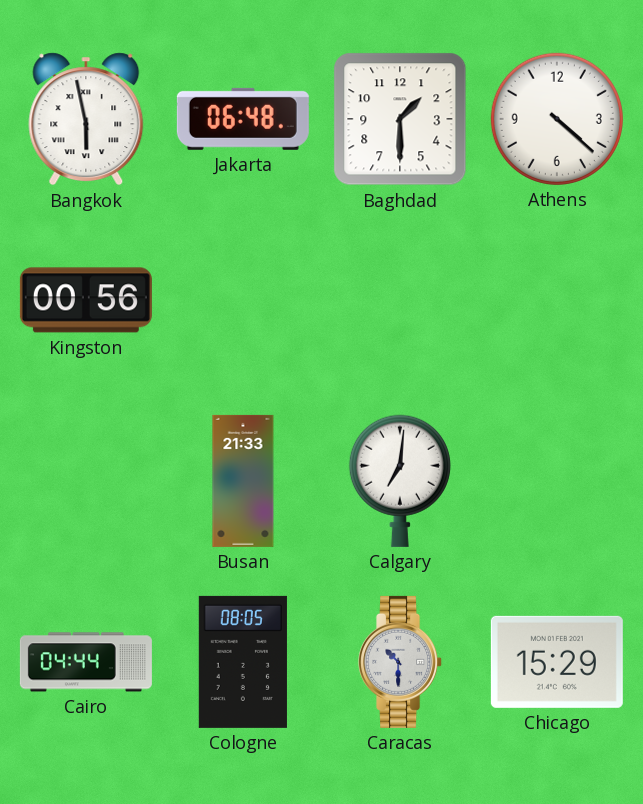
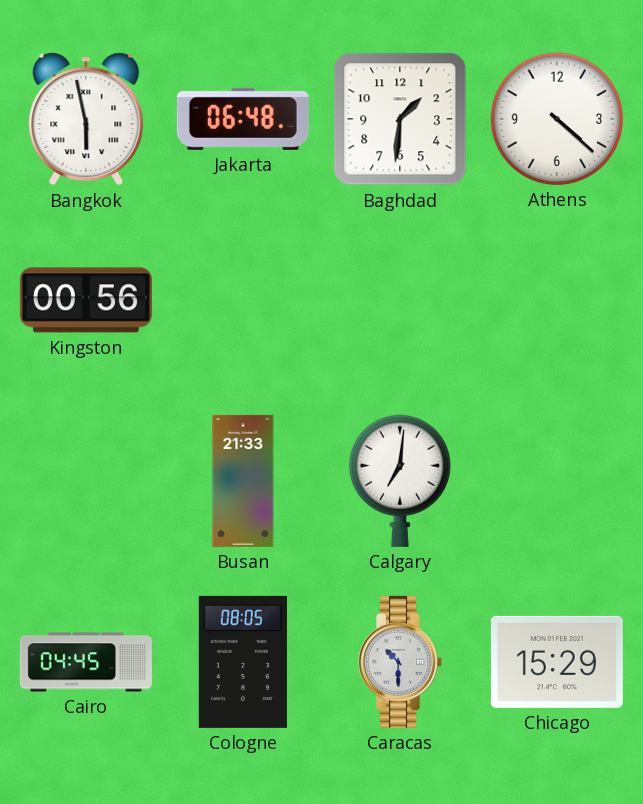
Baghdad: 1:30 -> 1:31
Cairo: 04:44 -> 04:45
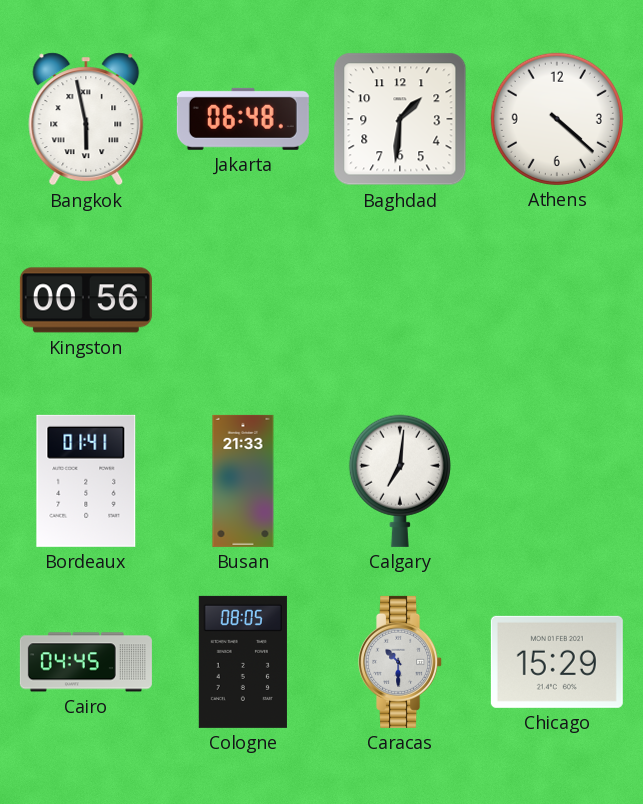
Bordeaux: none -> 01:41
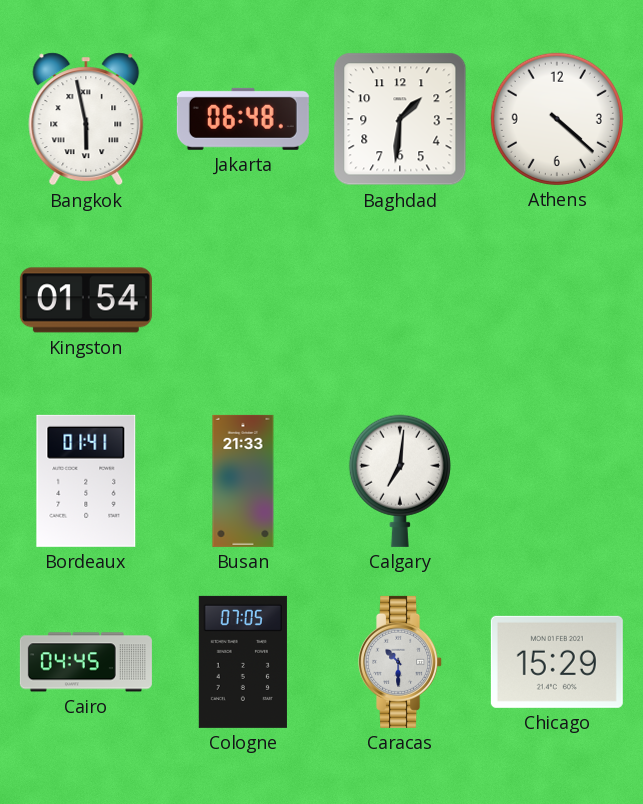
Kingston: 00:56 -> 01:54
Cologne: 08:05 -> 07:05
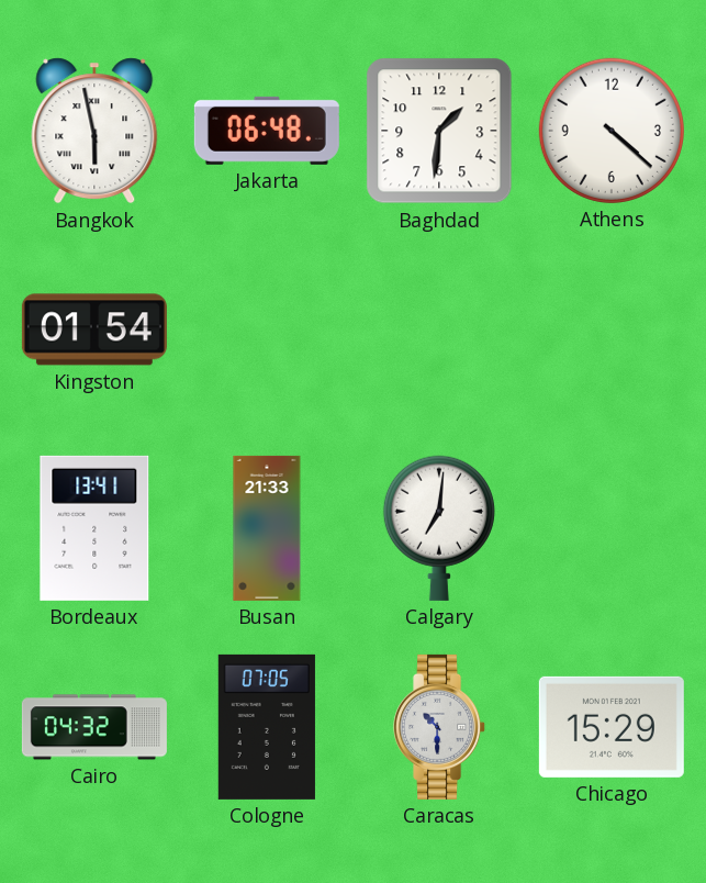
Bordeaux: 01:41 -> 13:41
Cairo: 04:45 -> 04:32
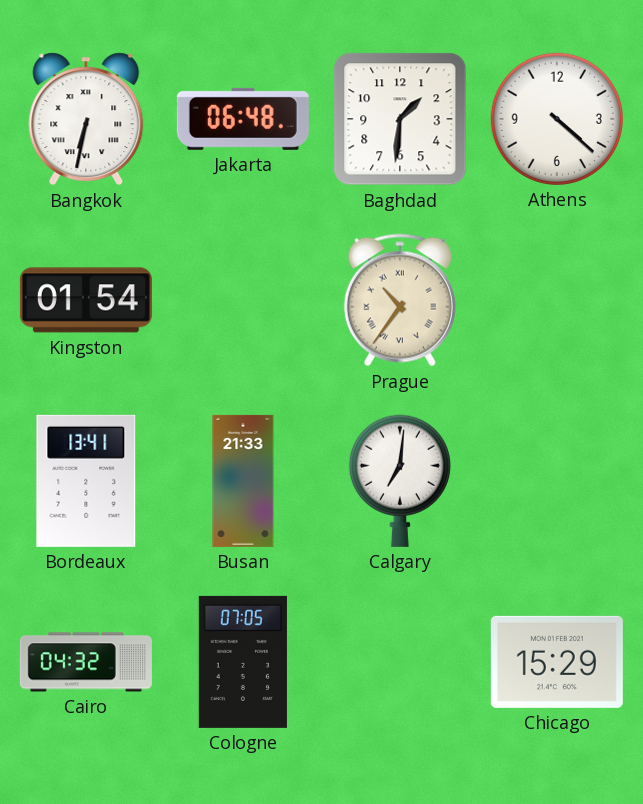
Bangkok: 5:58 -> 6:32
Prague: none -> 10:36
Caracas: 10:30 -> none
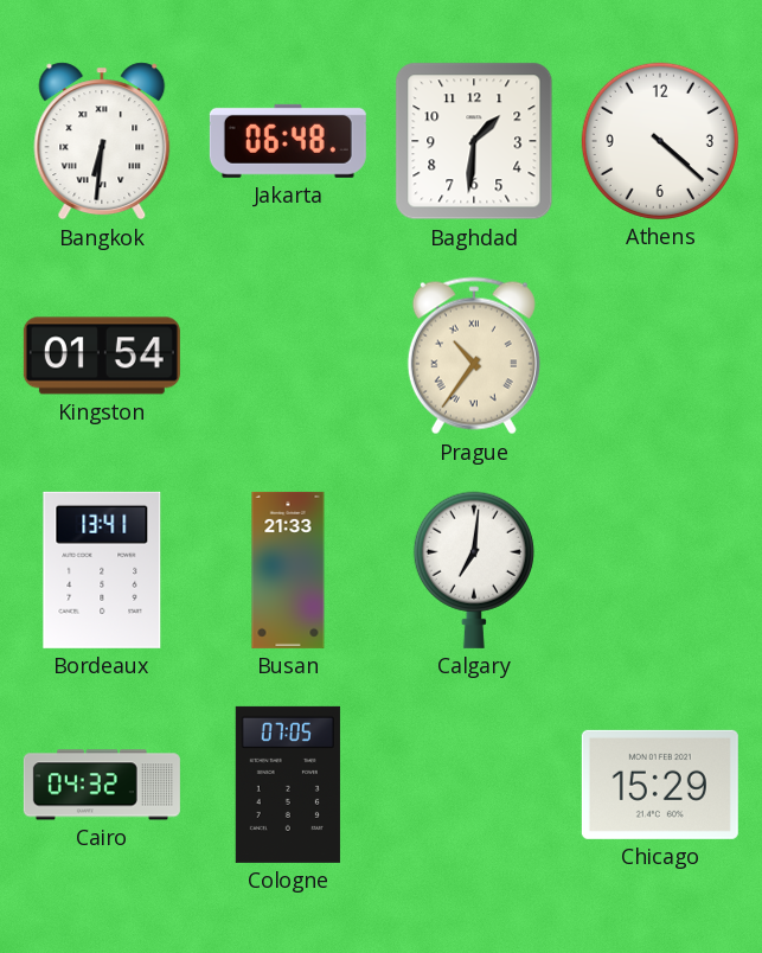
Bangkok: 6:32 -> 6:31
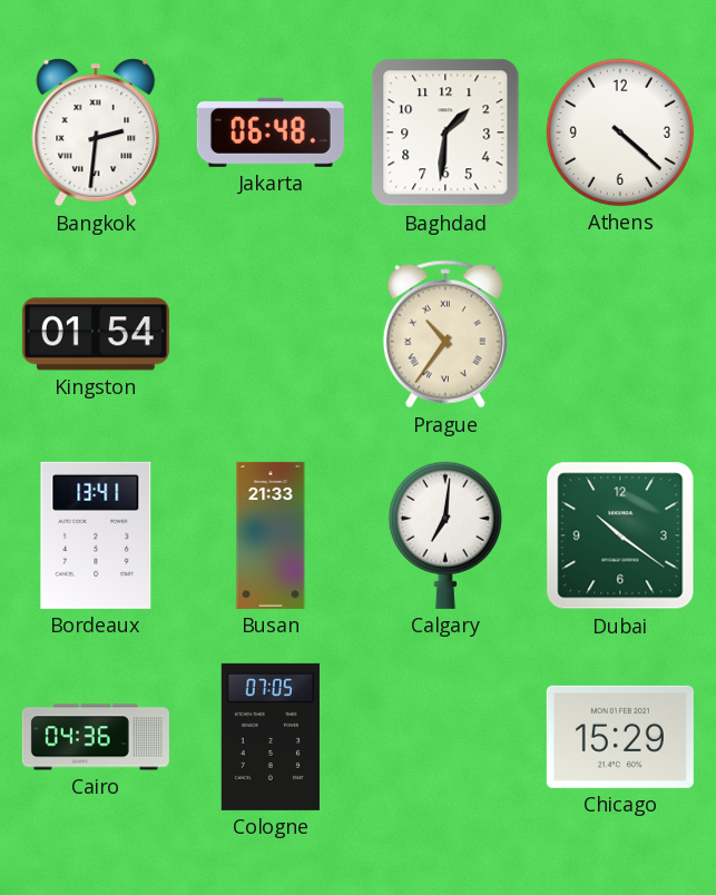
Bangkok: 6:31 -> 2:31
Dubai: none -> 10:21
Cairo: 04:32 -> 04:36
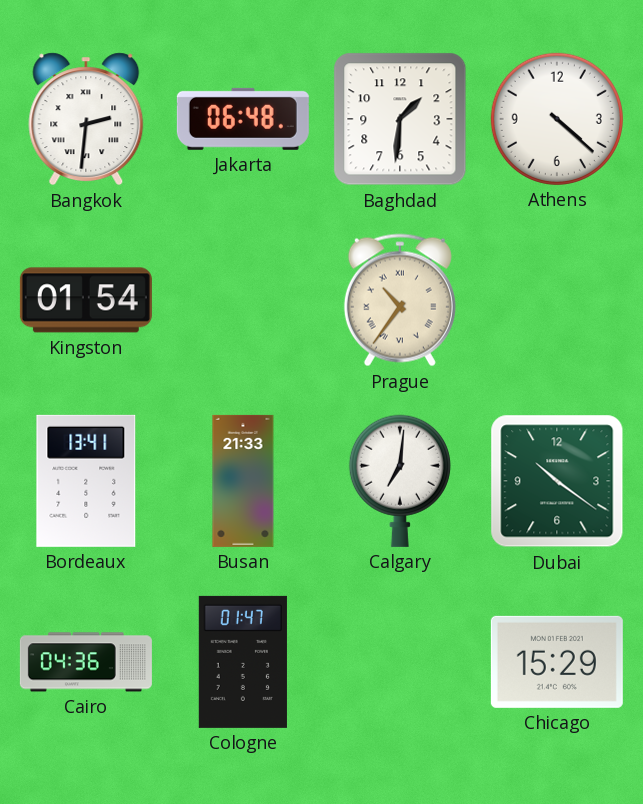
Cologne: 07:05 -> 01:47
